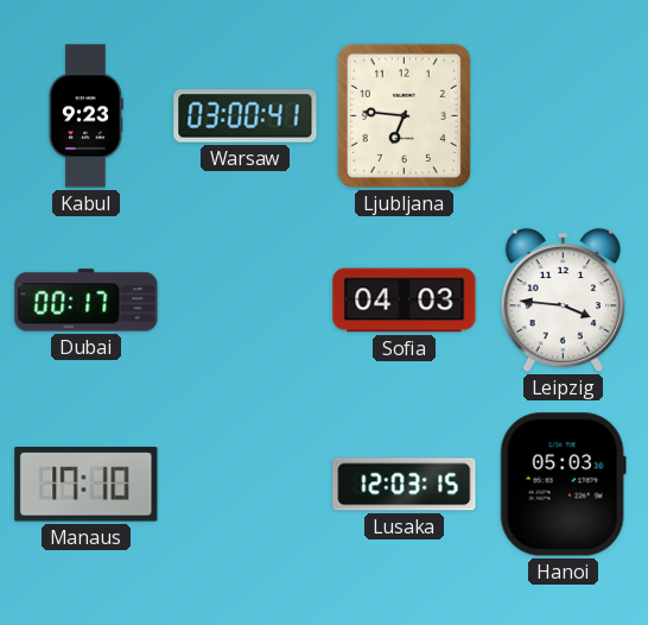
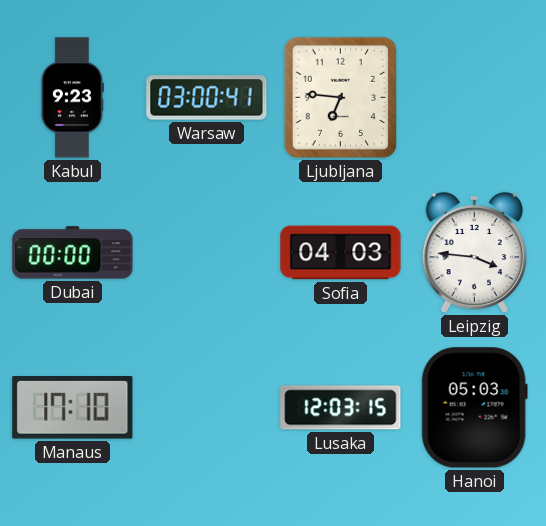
Dubai: 00:17 -> 00:00
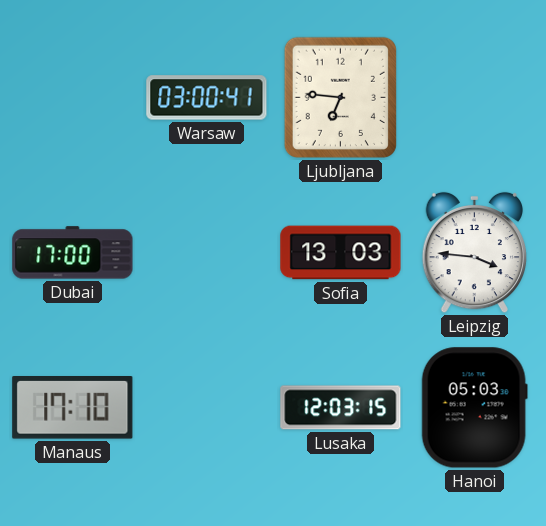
Kabul: 9:23 -> none
Dubai: 00:00 -> 17:00
Sofia: 04:03 -> 13:03
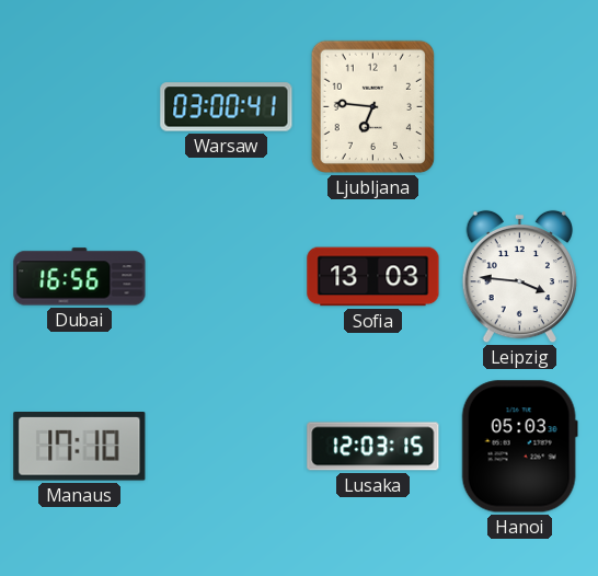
Dubai: 17:00 -> 16:56
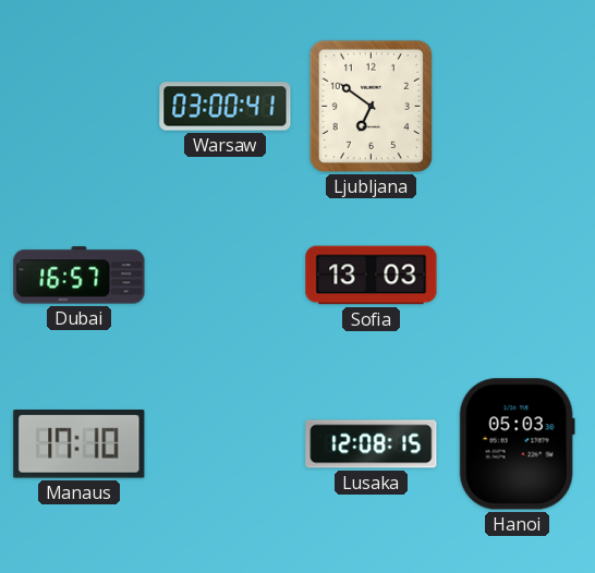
Ljubljana: 6:46 -> 6:51
Dubai: 16:56 -> 16:57
Leipzig: 3:46 -> none
Lusaka: 12:03 -> 12:08
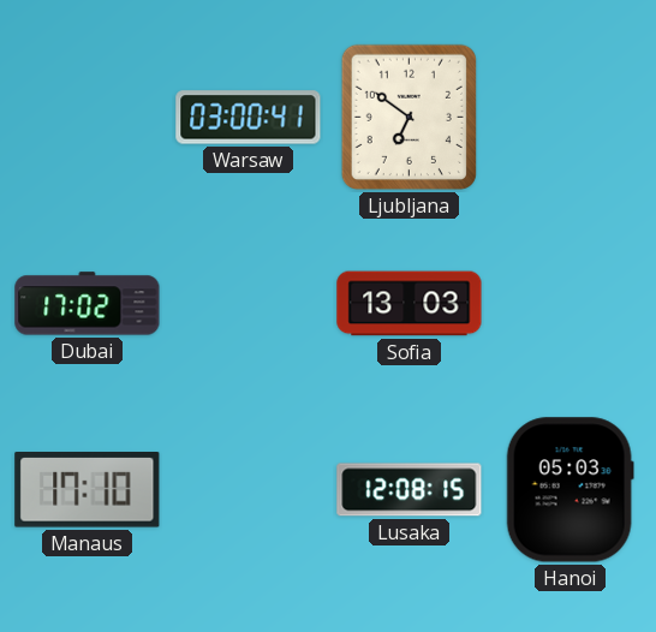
Dubai: 16:57 -> 17:02
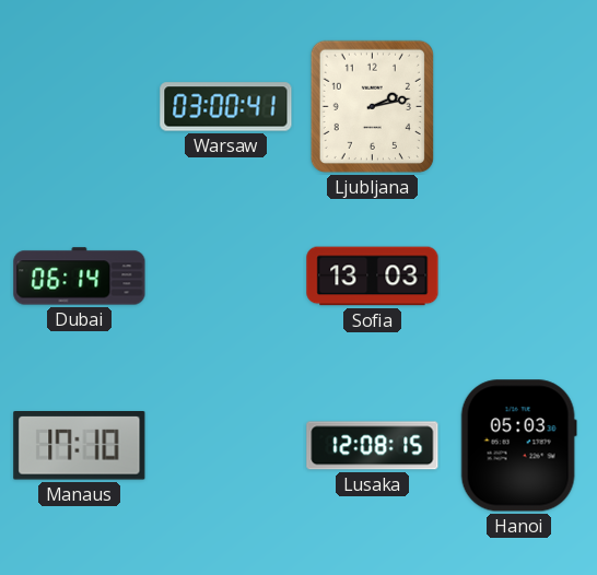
Ljubljana: 6:51 -> 2:13
Dubai: 17:02 -> 06:14
